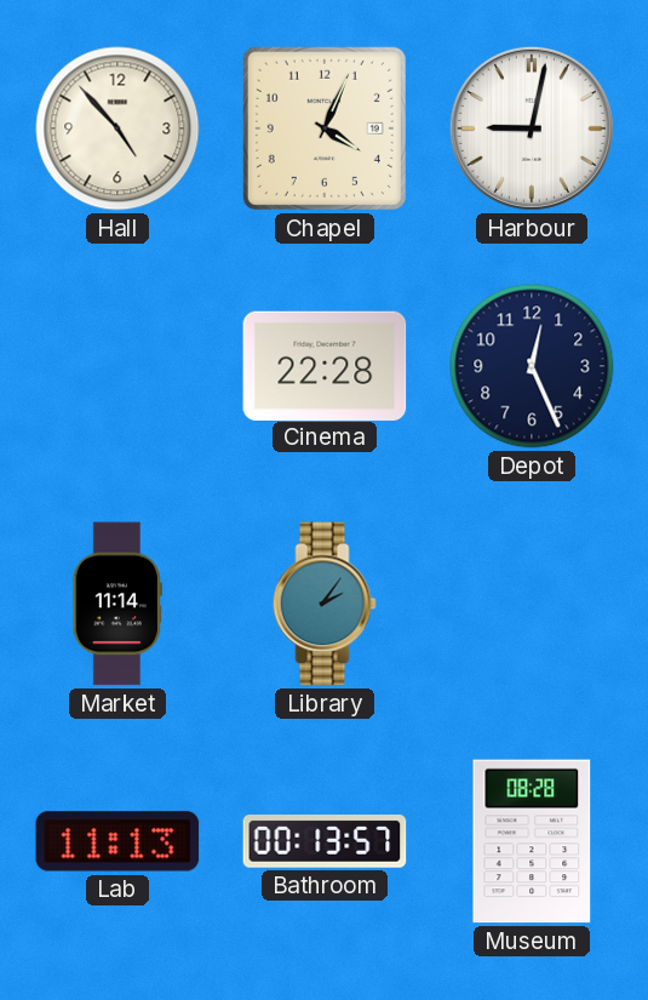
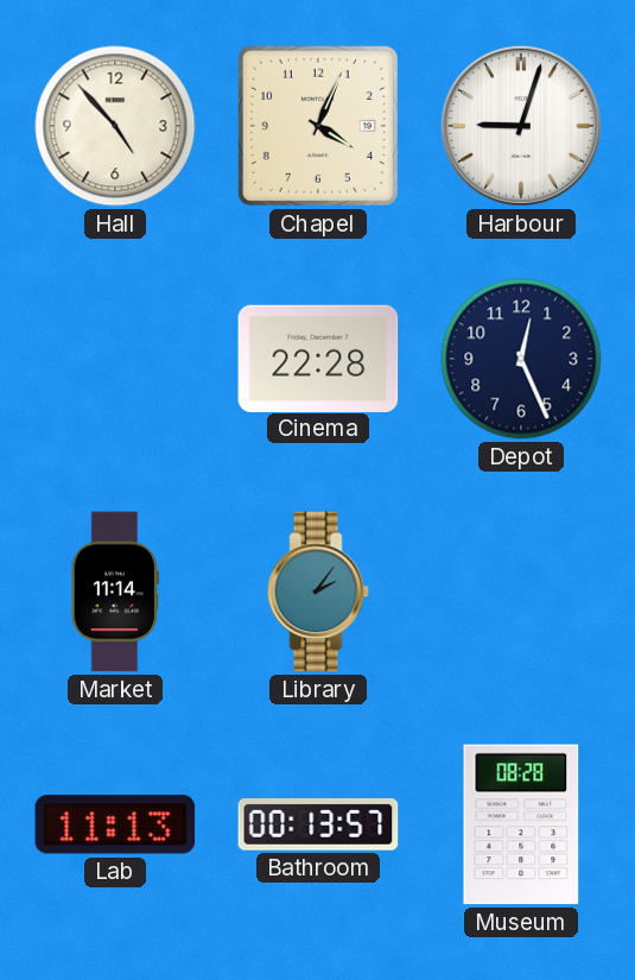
Harbour: 9:02 -> 9:03
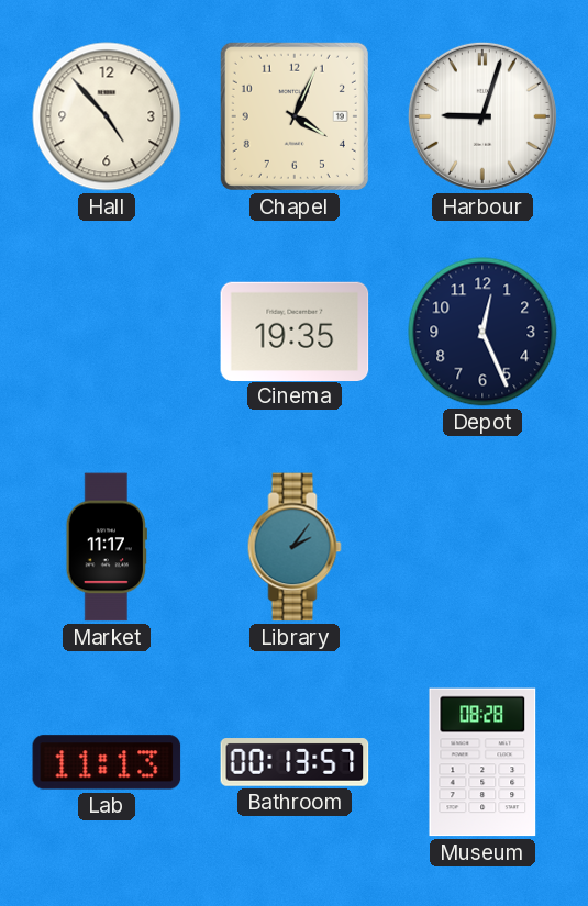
Cinema: 22:28 -> 19:35
Market: 11:14 -> 11:17
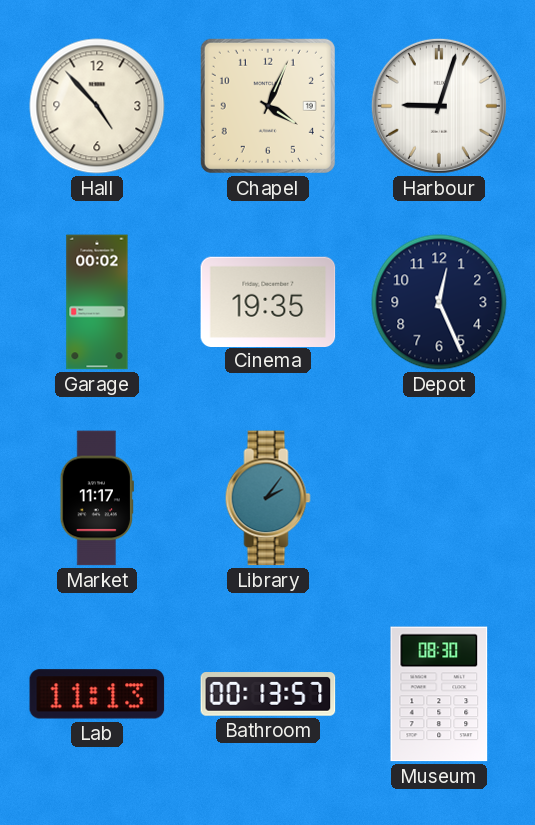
Garage: none -> 00:02
Museum: 08:28 -> 08:30
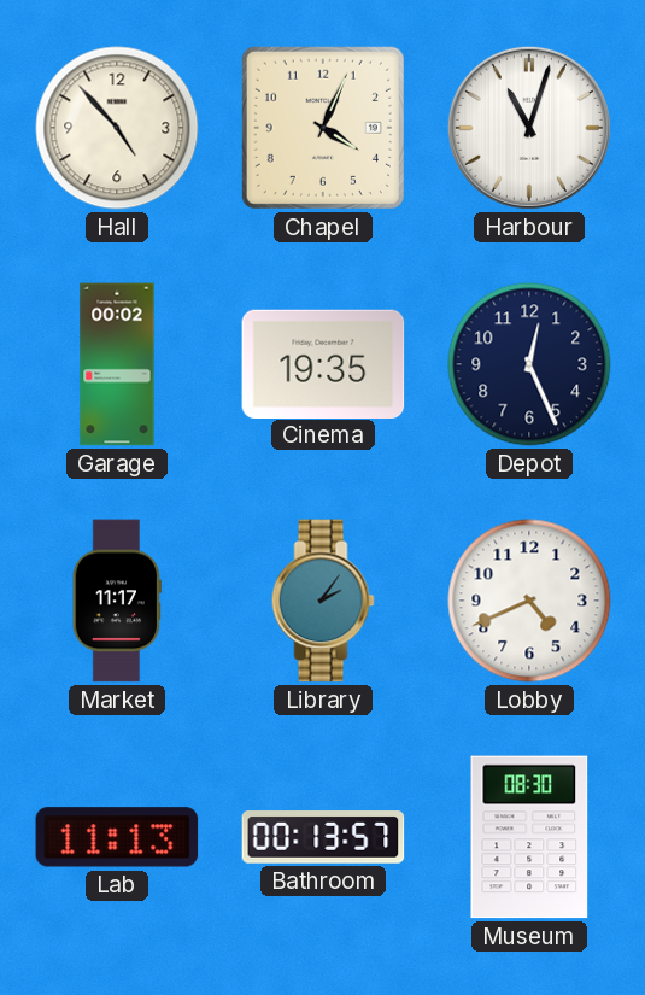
Harbour: 9:03 -> 11:03
Lobby: none -> 4:41
